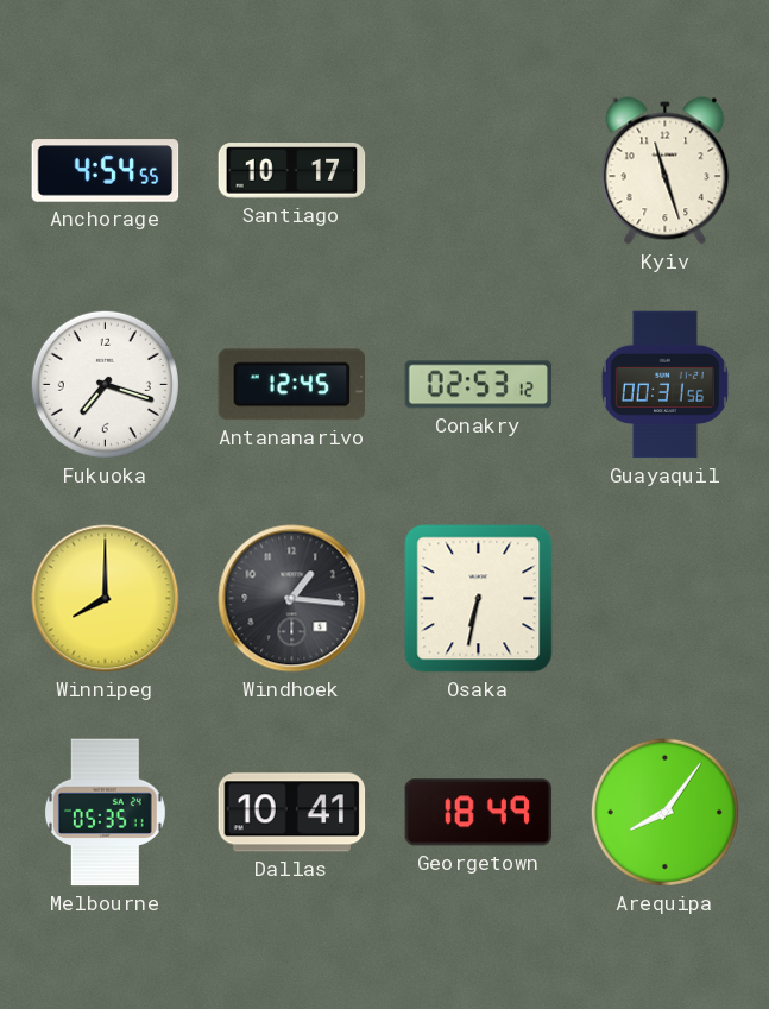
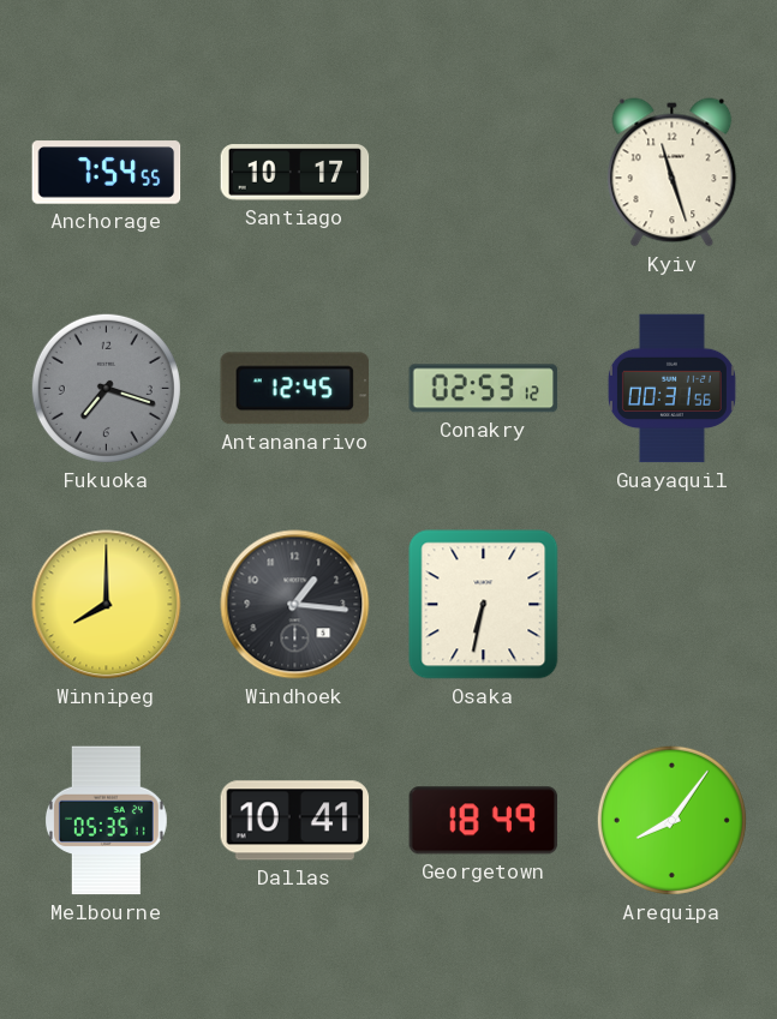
Anchorage: 4:54 -> 7:54
Fukuoka dial: white -> grey
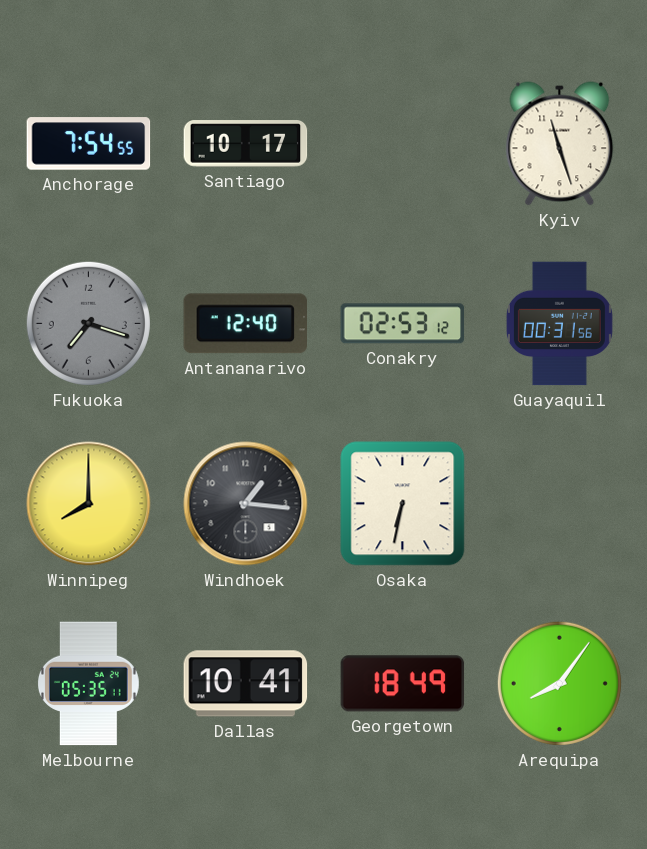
Antananarivo: 12:45 -> 12:40
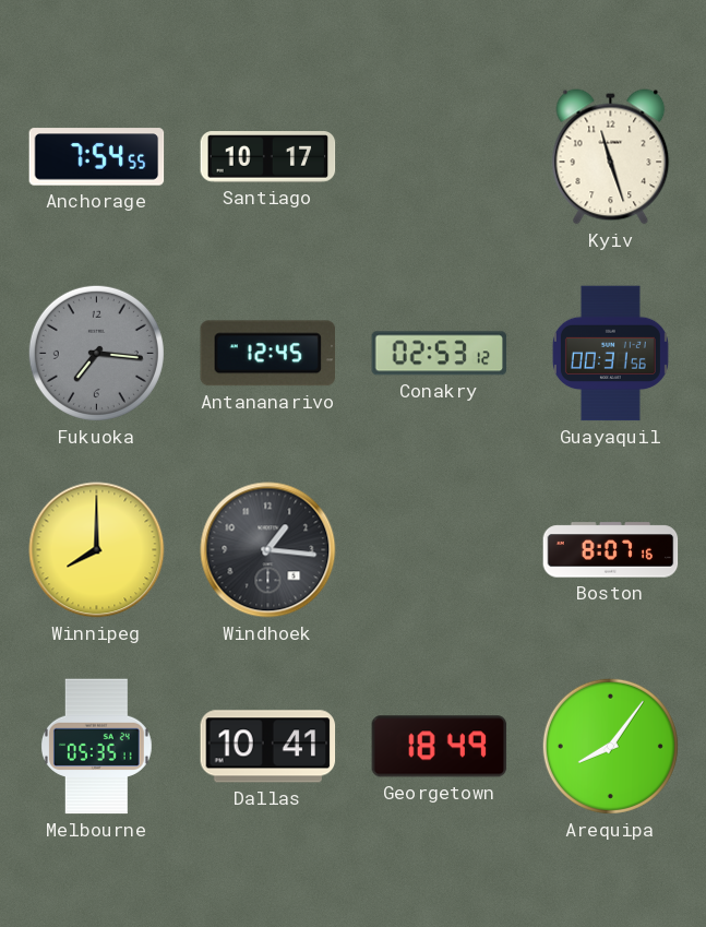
Fukuoka: 7:18 -> 7:16
Antananarivo: 12:40 -> 12:45
Osaka: 6:32 -> none
Boston: none -> 8:07
